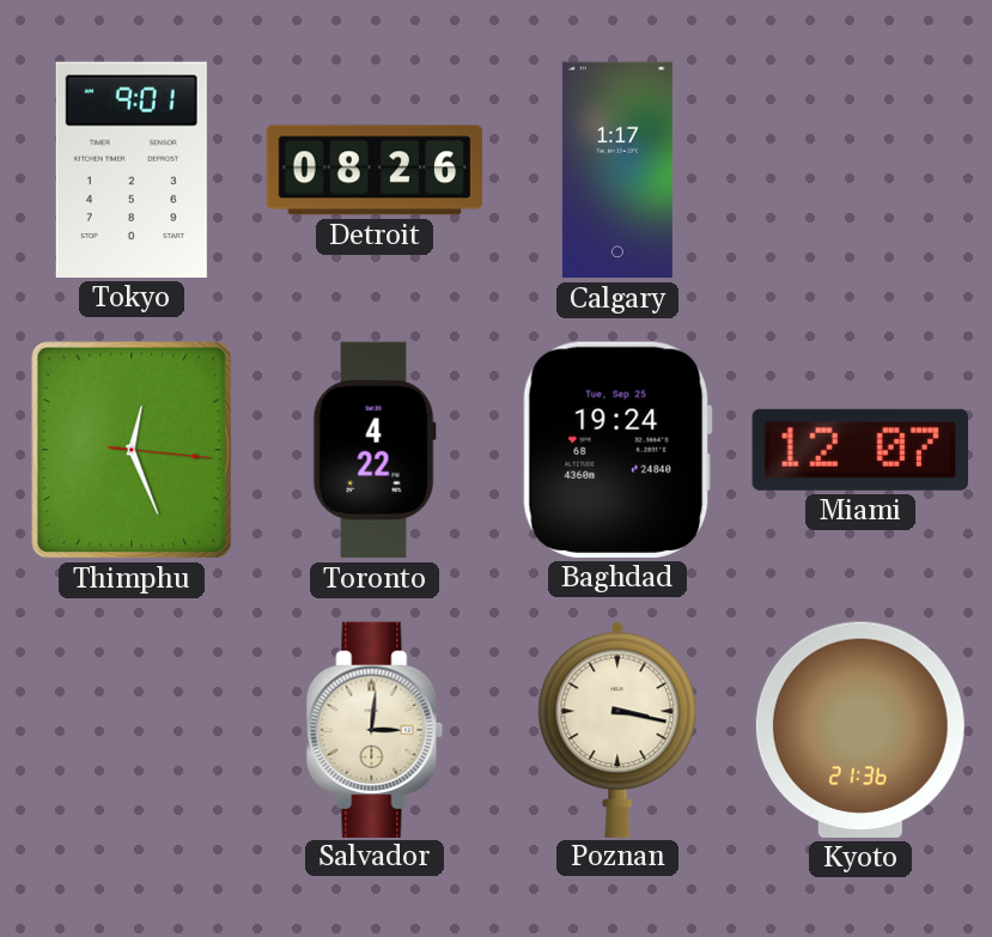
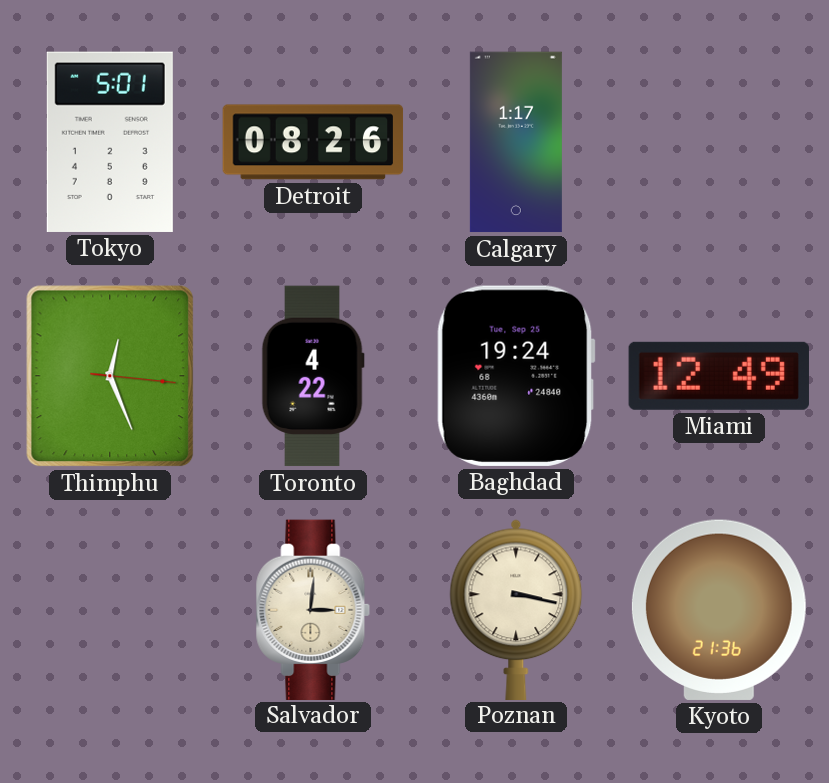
Tokyo: 9:01 -> 5:01
Miami: 12:07 -> 12:49
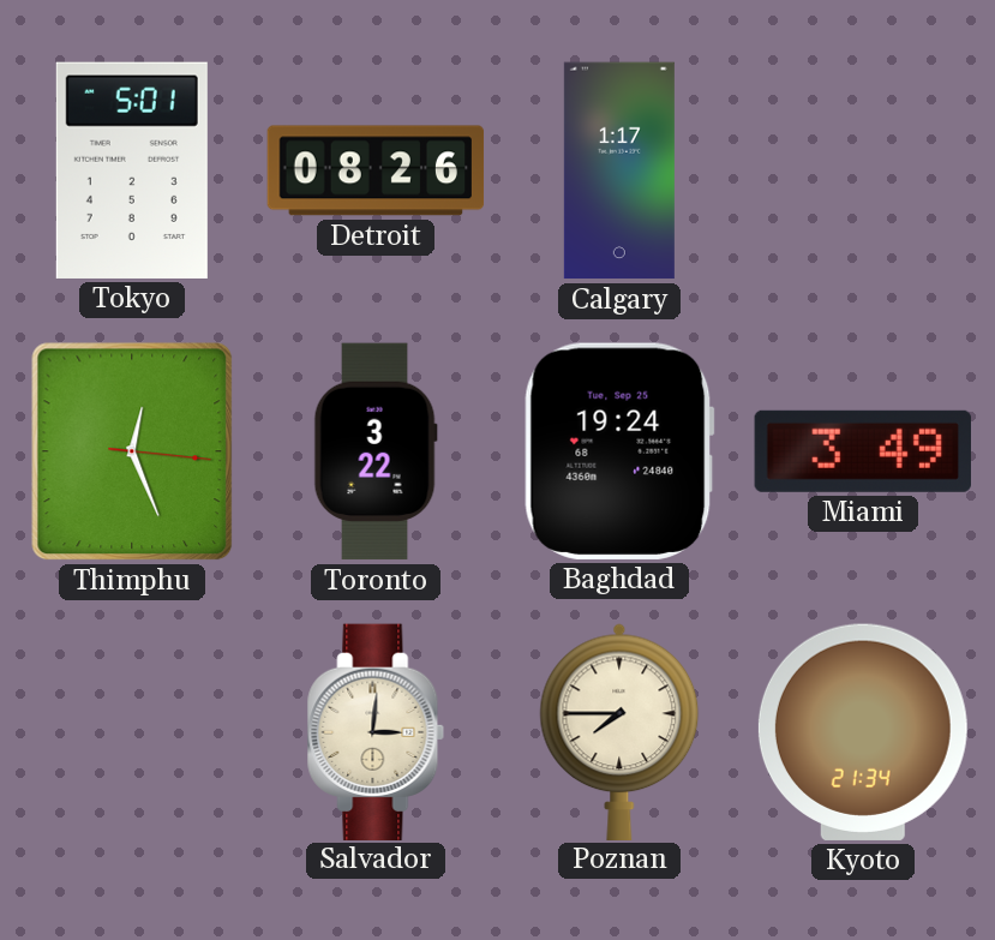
Toronto: 4:22 -> 3:22
Miami: 12:49 -> 3:49
Poznan: 3:17 -> 7:45
Kyoto: 21:36 -> 21:34
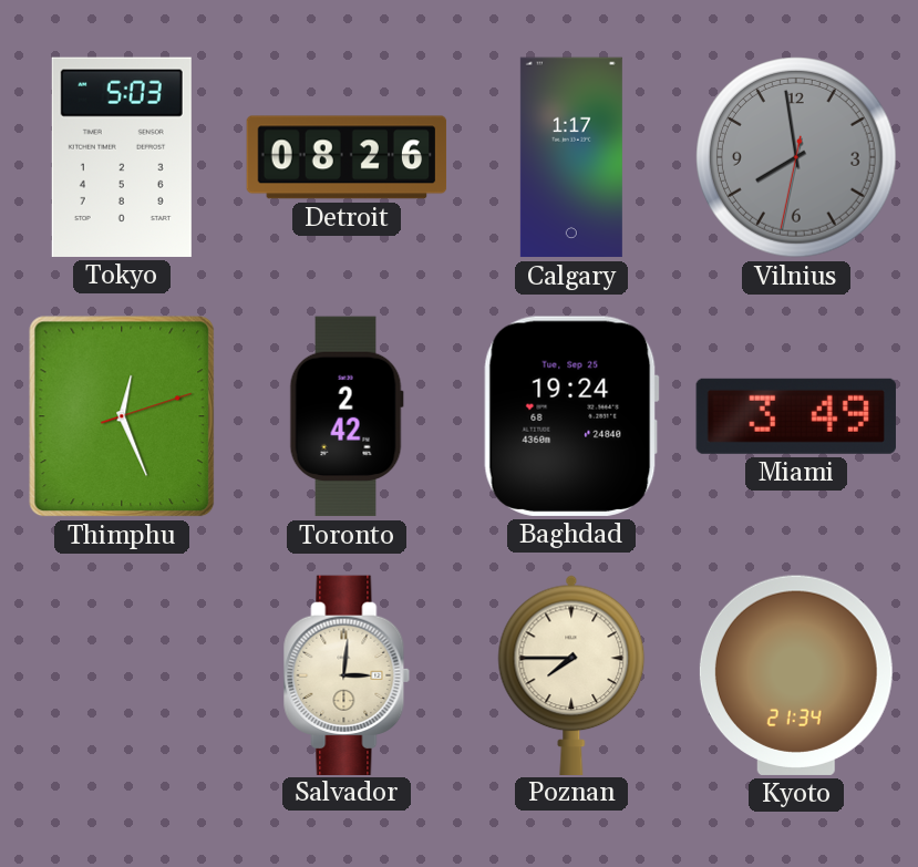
Tokyo: 5:01 -> 5:03
Vilnius: none -> 7:58
Thimphu: 12:26:16 -> 12:26:12
Toronto: 3:22 -> 2:42
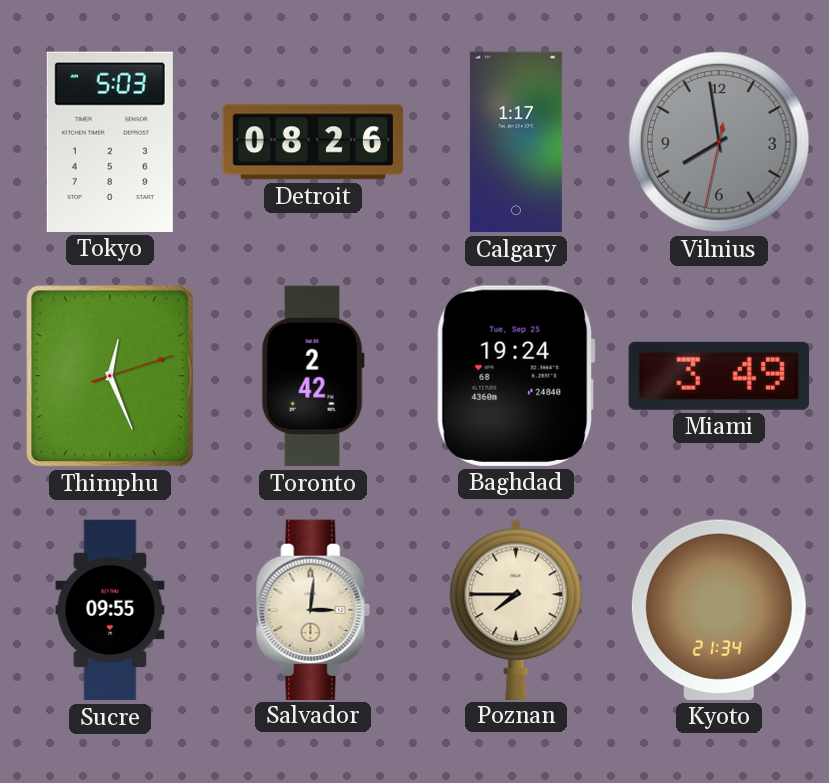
Sucre: none -> 09:55
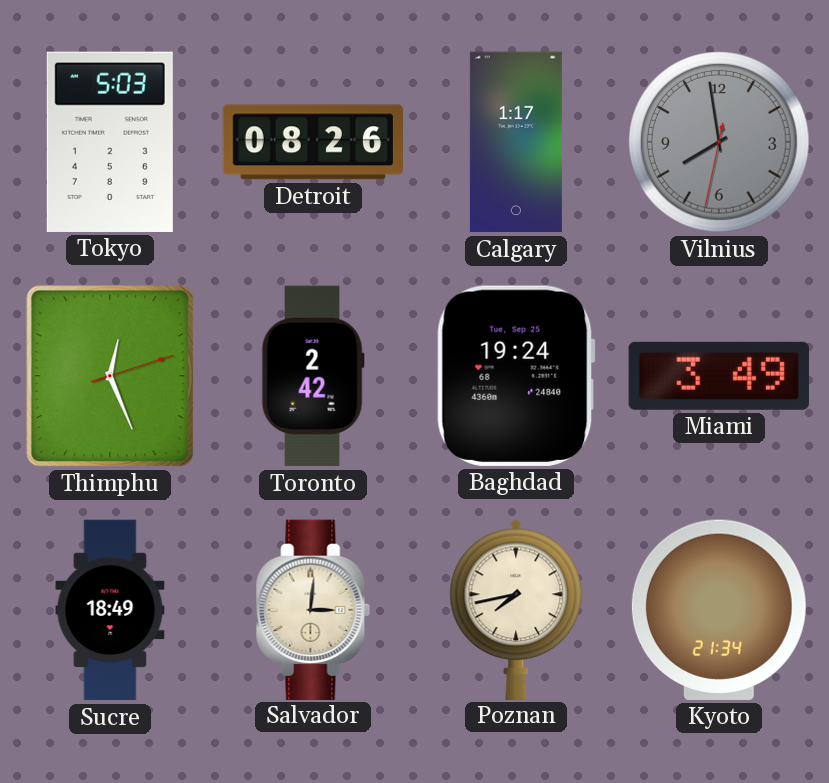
Sucre: 09:55 -> 18:49
Poznan: 7:45 -> 7:43
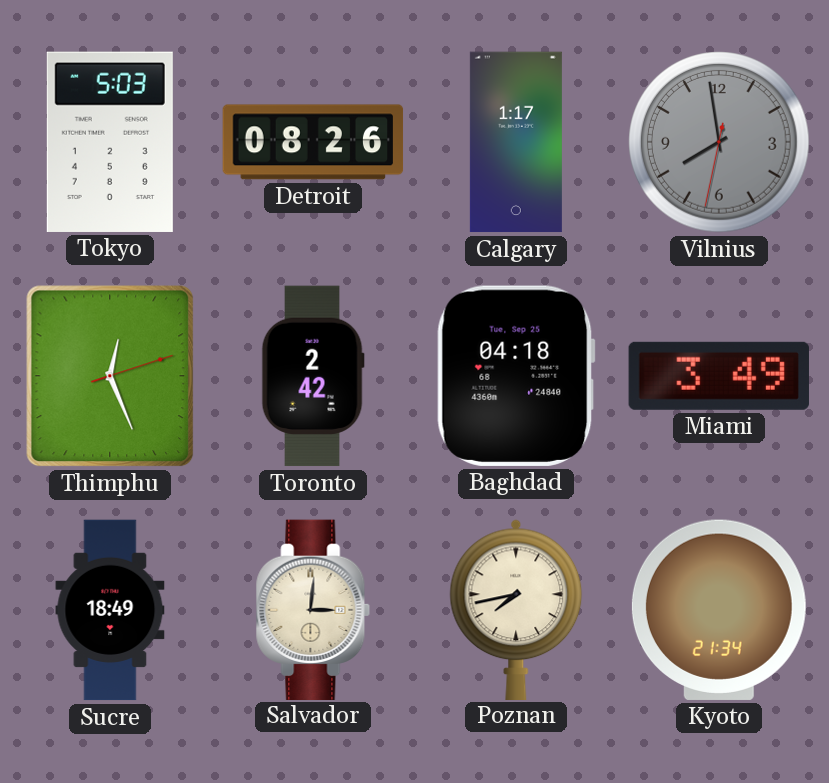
Baghdad: 19:24 -> 04:18
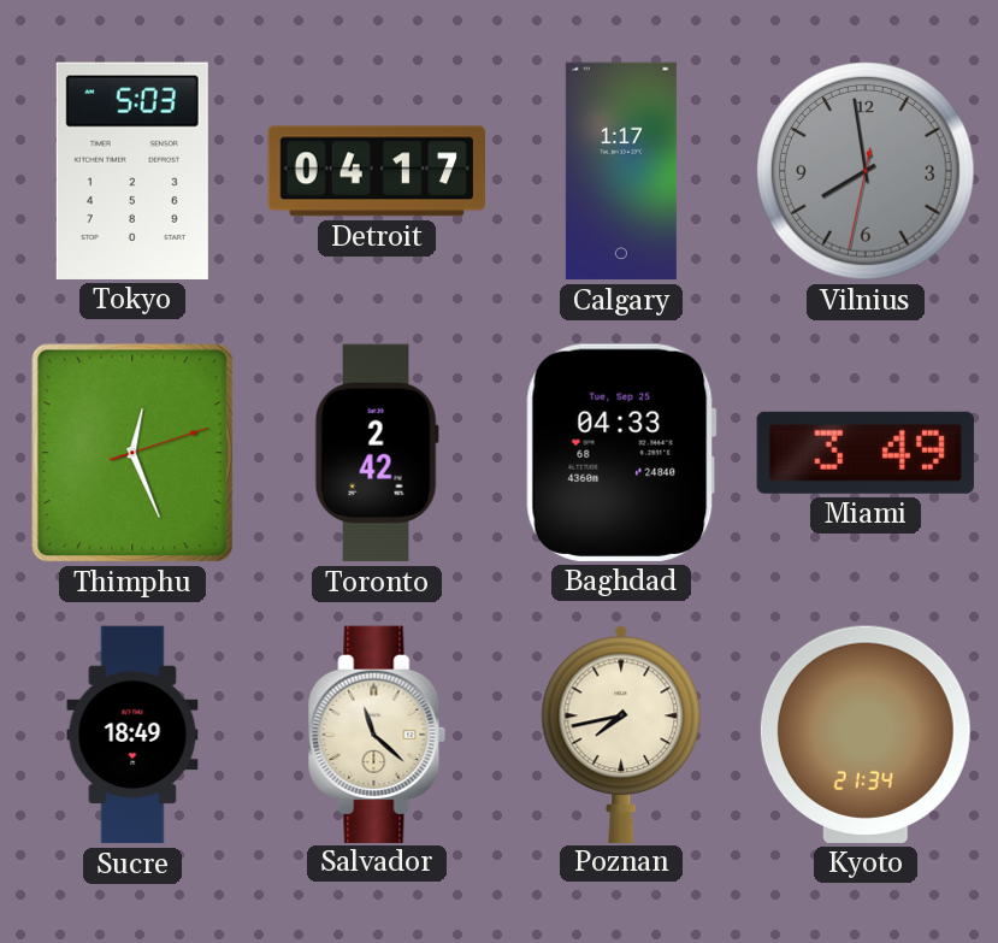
Detroit: 08:26 -> 04:17
Baghdad: 04:18 -> 04:33
Salvador: 3:01 -> 11:22
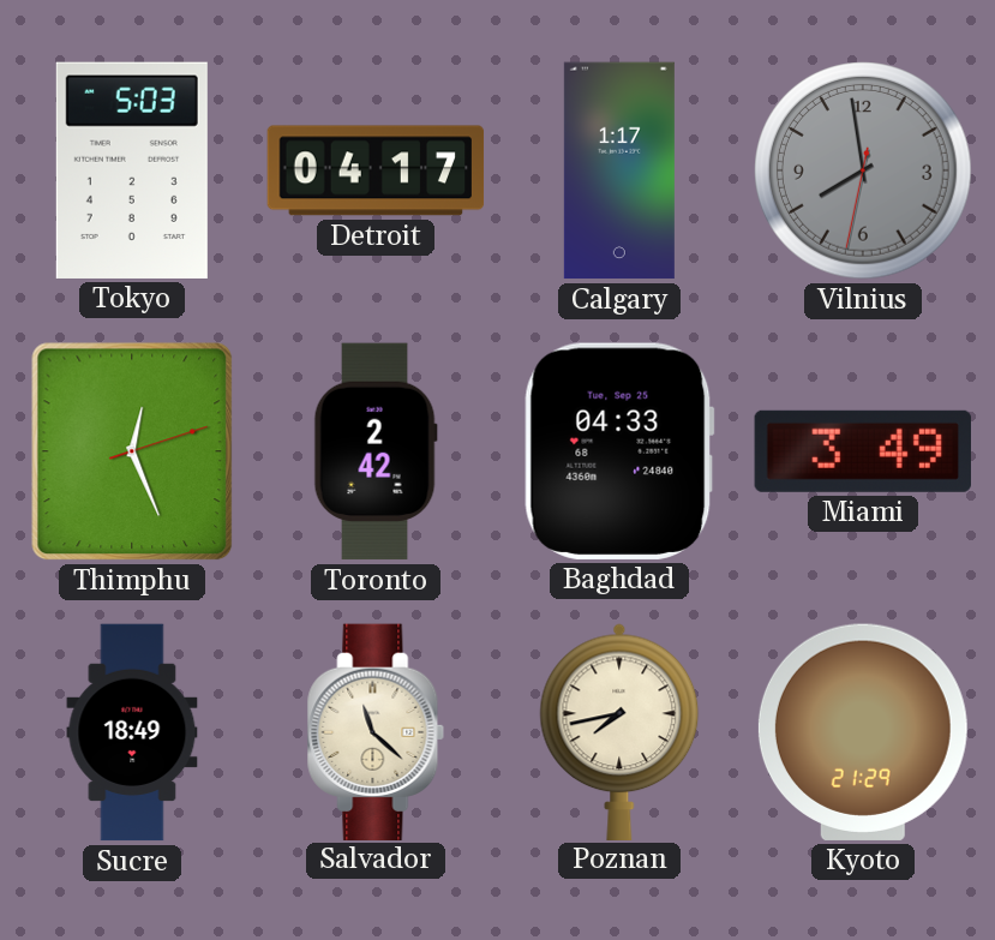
Kyoto: 21:34 -> 21:29
